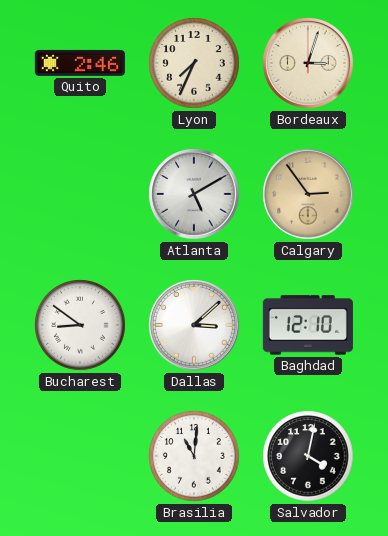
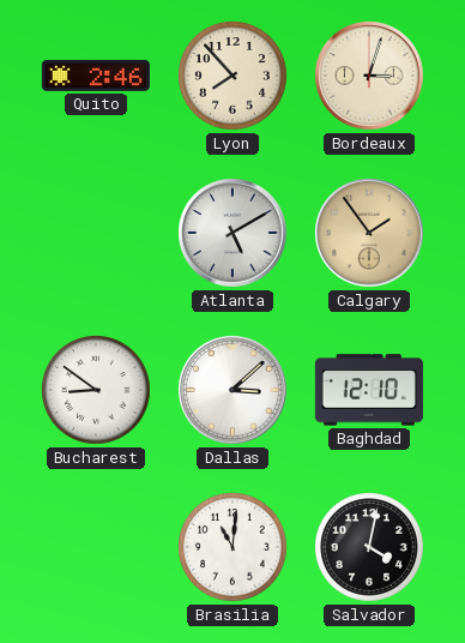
Lyon: 7:34 -> 7:53
Calgary: 2:54 -> 1:54
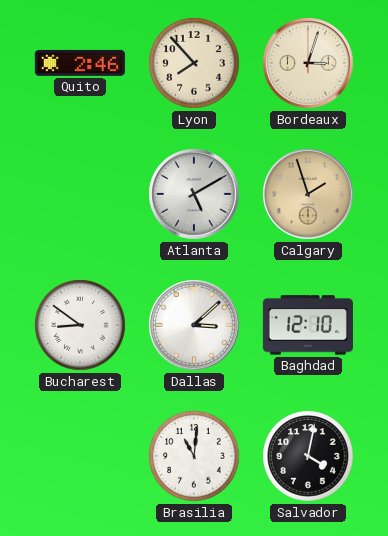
Calgary: 1:54 -> 1:57
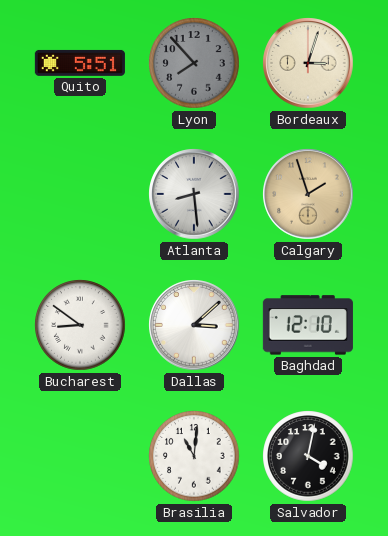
Quito: 2:46 -> 5:51
Lyon dial: cream -> grey
Atlanta: 5:10 -> 8:29
